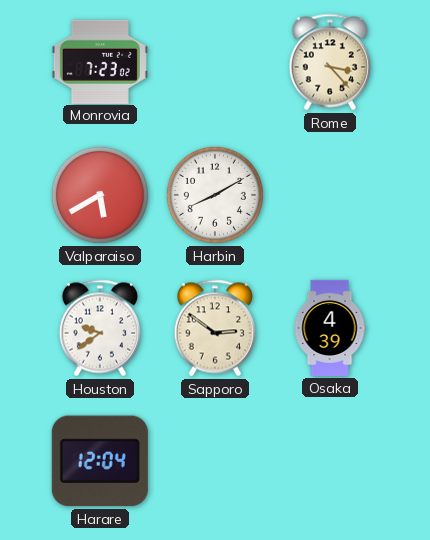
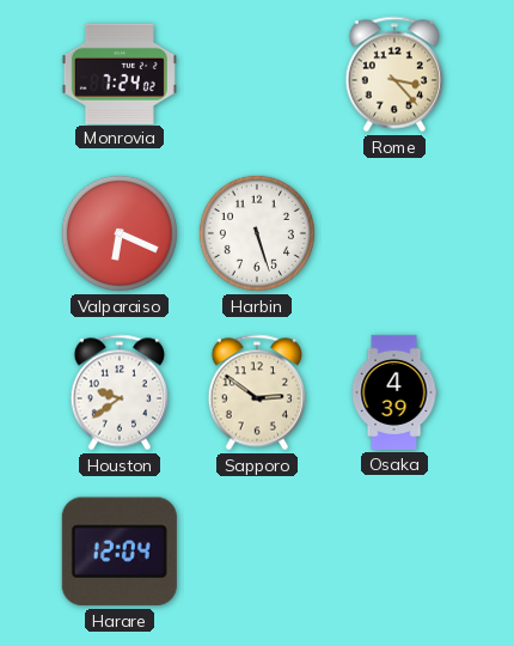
Monrovia: 7:23 -> 7:24
Valparaiso: 5:40 -> 6:19
Harbin: 8:10 -> 5:27
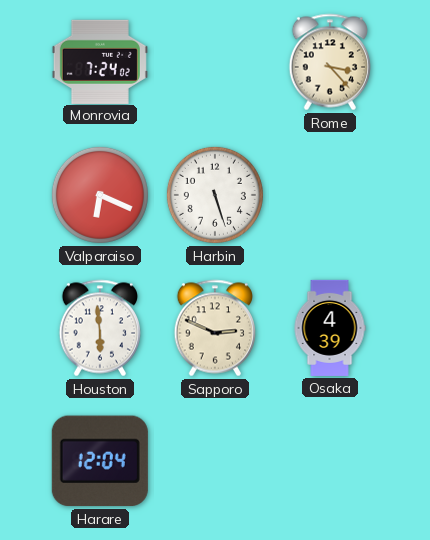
Houston: 9:39 -> 5:59
Sapporo: 2:51 -> 2:49
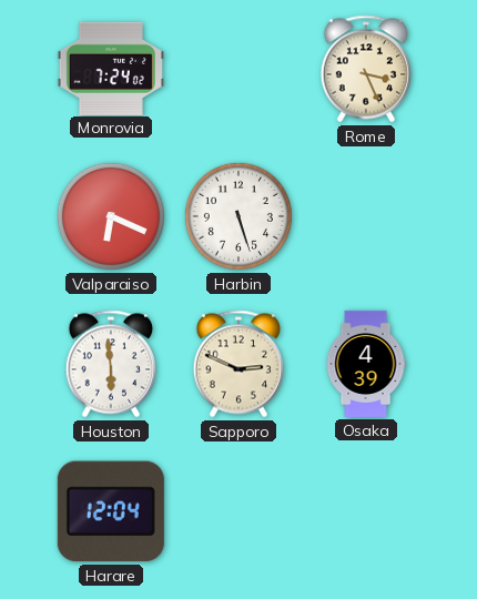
Rome: 3:23 -> 3:26
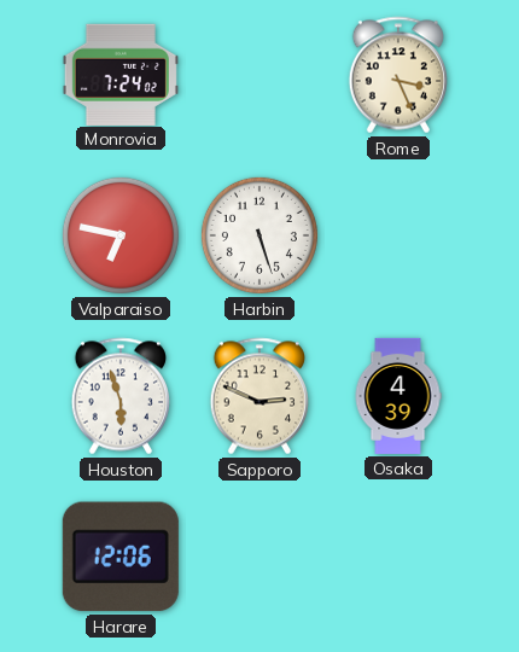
Valparaiso: 6:19 -> 6:47
Houston: 5:59 -> 5:57
Harare: 12:04 -> 12:06
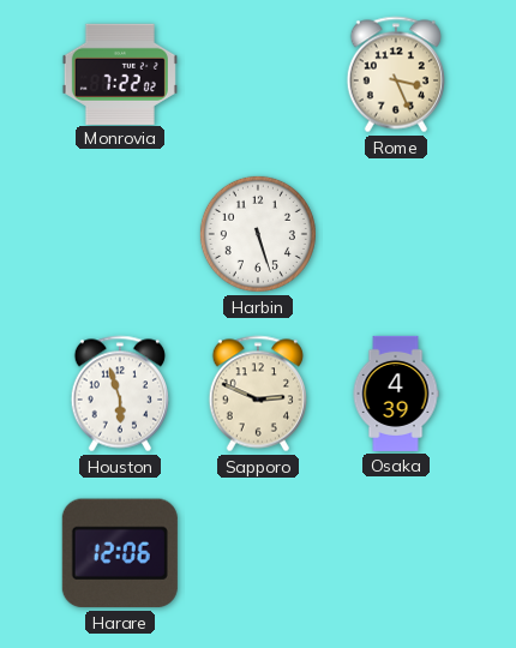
Monrovia: 7:24 -> 7:22
Valparaiso: 6:47 -> none
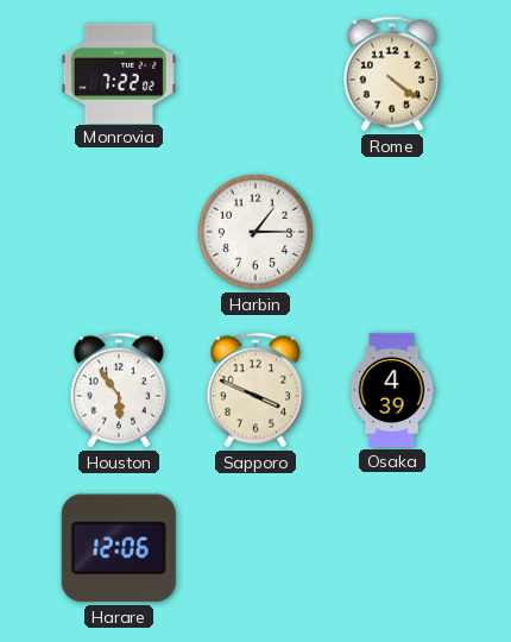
Rome: 3:26 -> 4:21
Harbin: 5:27 -> 1:15
Houston: 5:57 -> 5:54
Sapporo: 2:49 -> 3:49
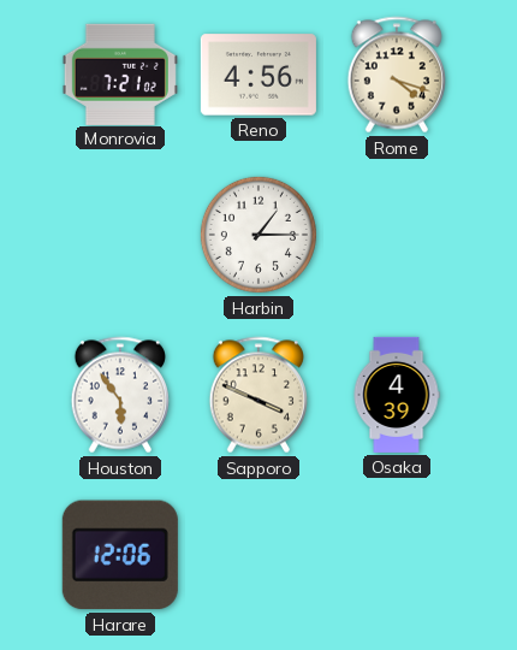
Monrovia: 7:22 -> 7:21
Reno: none -> 4:56
Rome: 4:21 -> 4:18
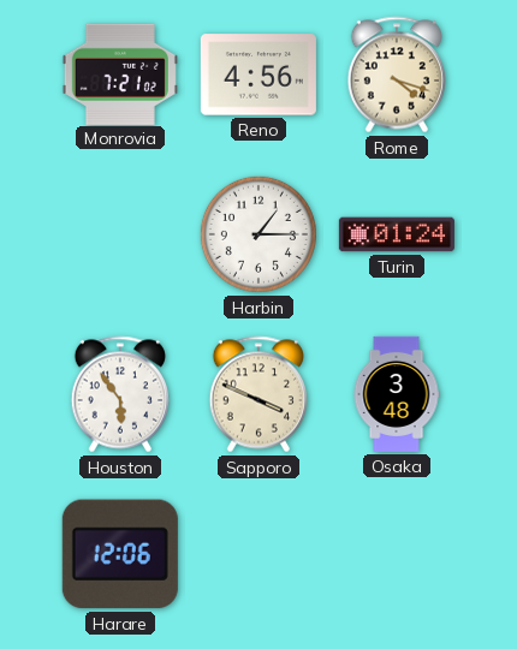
Turin: none -> 01:24
Osaka: 4:39 -> 3:48
